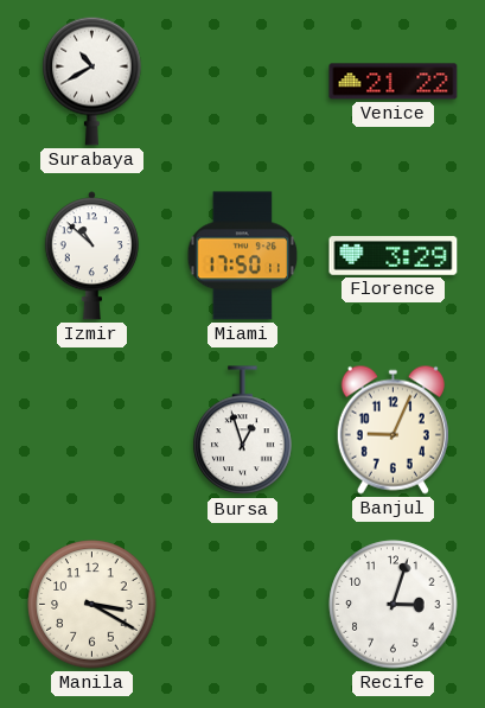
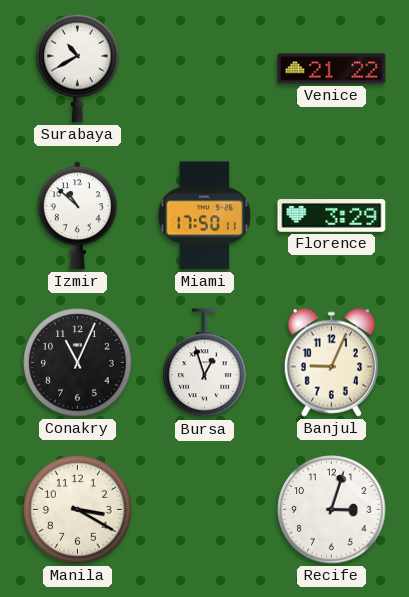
Conakry: none -> 11:04
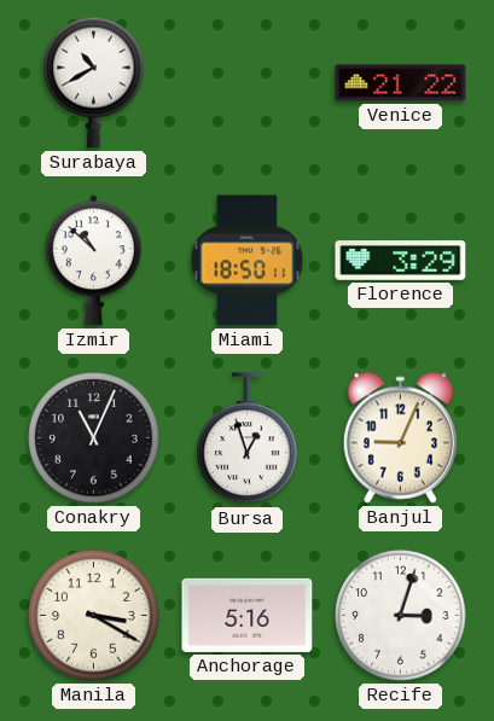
Miami: 17:50 -> 18:50
Anchorage: none -> 5:16
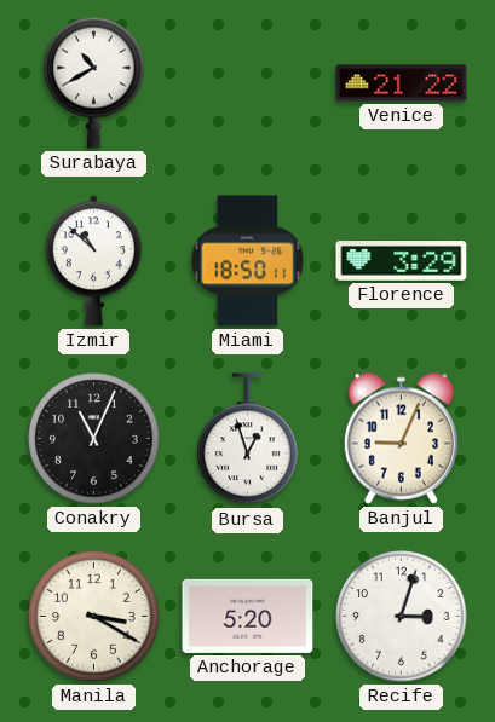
Anchorage: 5:16 -> 5:20
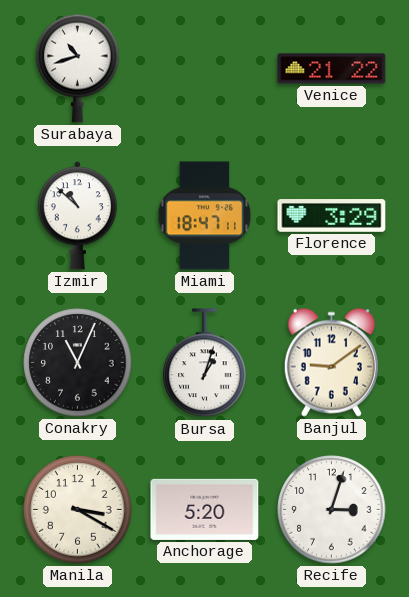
Surabaya: 10:40 -> 10:42
Miami: 18:50 -> 18:47
Bursa: 12:57 -> 1:03
Banjul: 9:04 -> 9:09
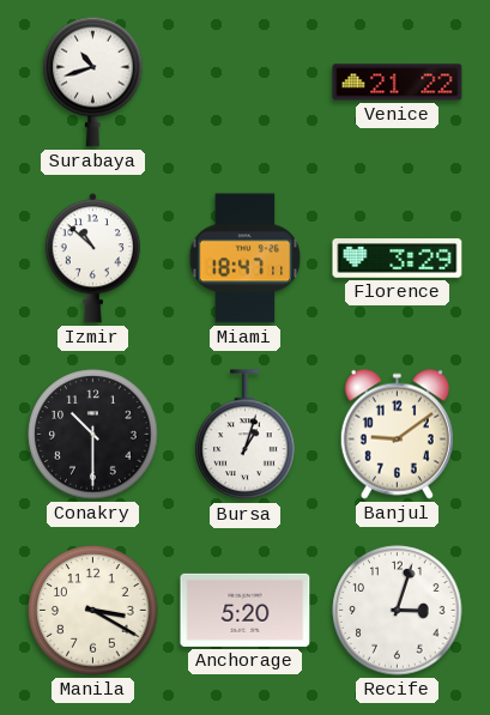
Conakry: 11:04 -> 10:30
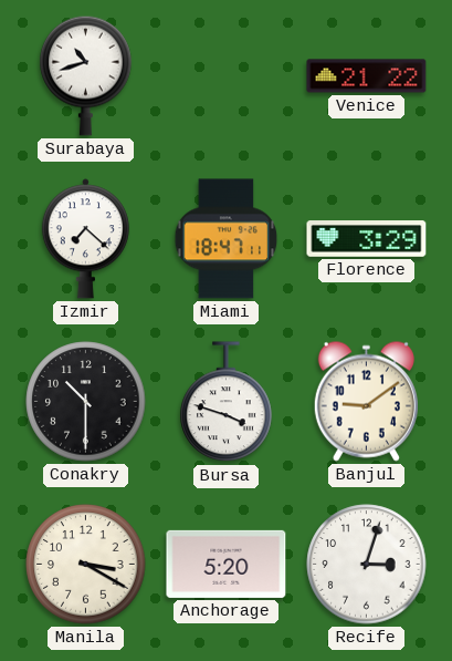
Izmir: 10:52 -> 7:22
Bursa: 1:03 -> 3:48
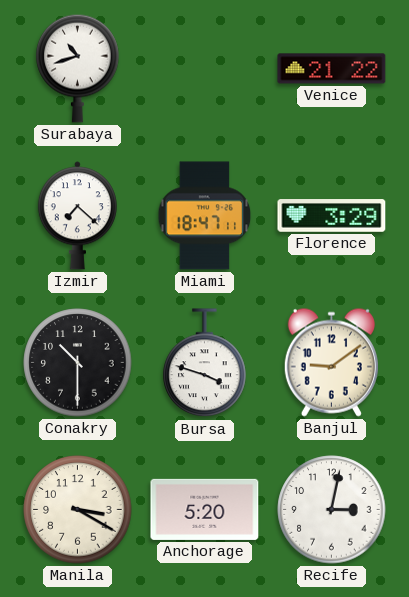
Recife: 3:03 -> 3:02
